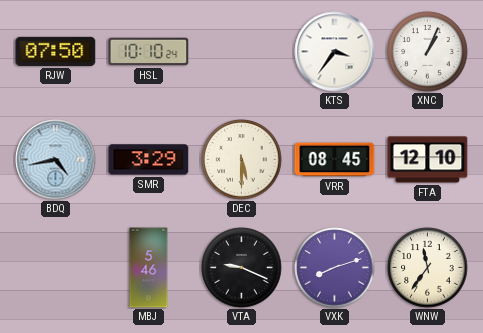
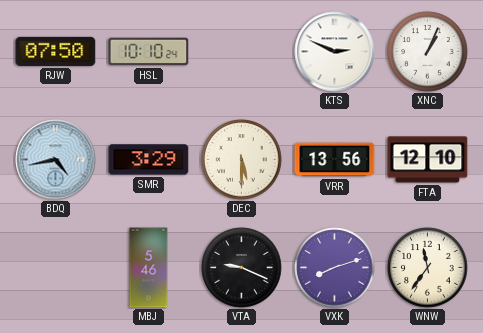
KTS: 3:36 -> 2:49
VRR: 08:45 -> 13:56
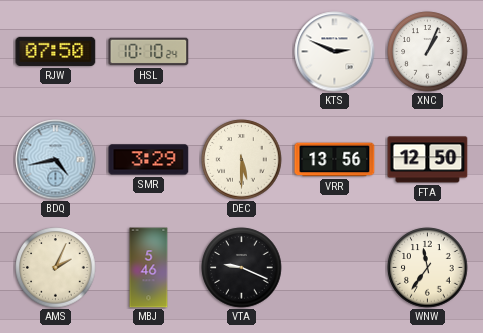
FTA: 12:10 -> 12:50
AMS: none -> 2:04
VXK: 8:12 -> none
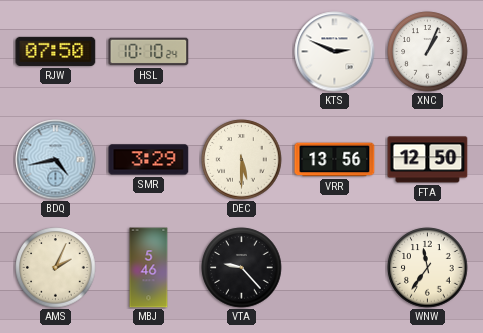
VTA: 9:19 -> 9:23
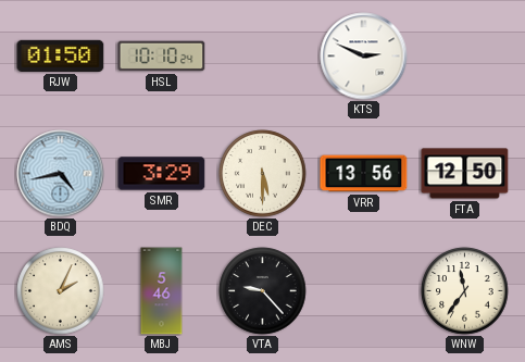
RJW: 07:50 -> 01:50
XNC: 1:04 -> none
